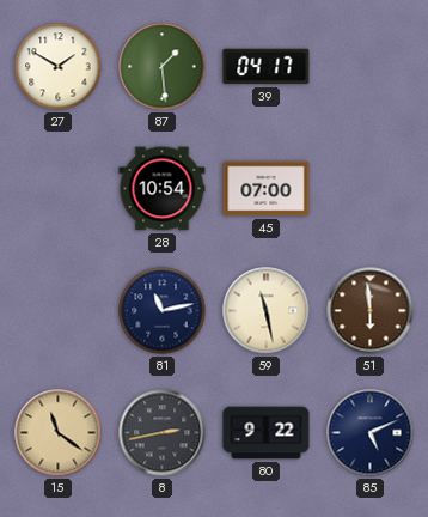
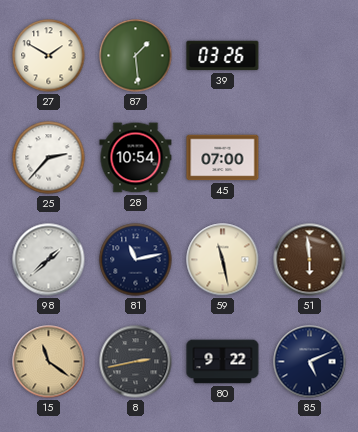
39: 04:17 -> 03:26
25: none -> 2:37
98: none -> 1:38
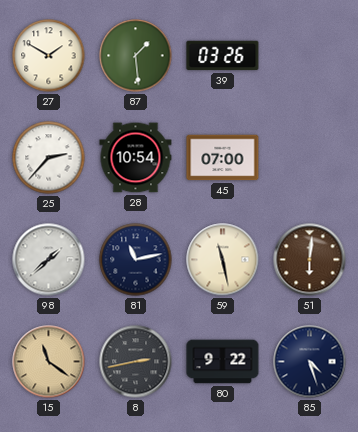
51: 5:59 -> 6:01
85: 5:11 -> 4:27
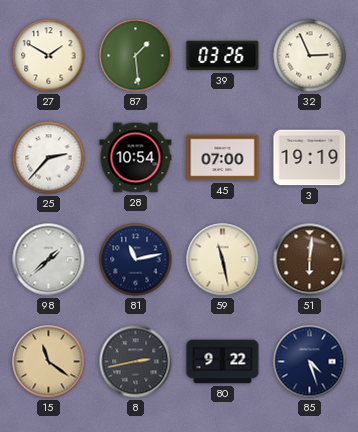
32: none -> 2:56
3: none -> 19:19
